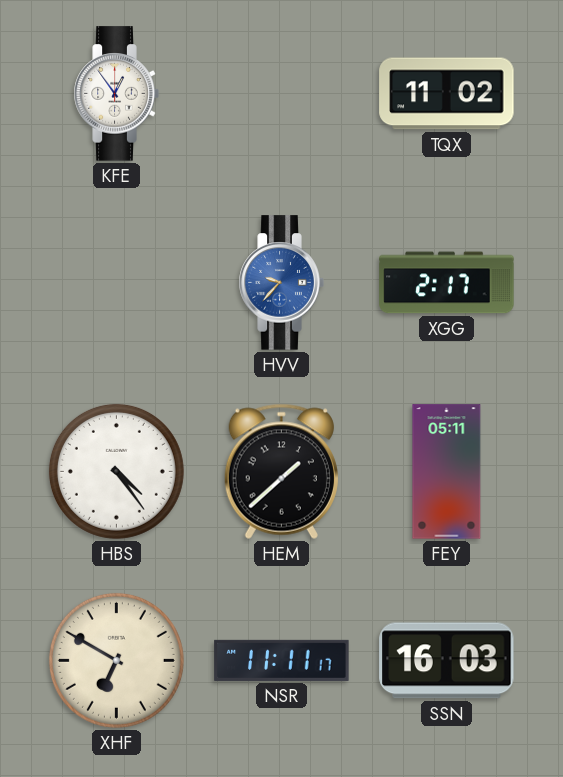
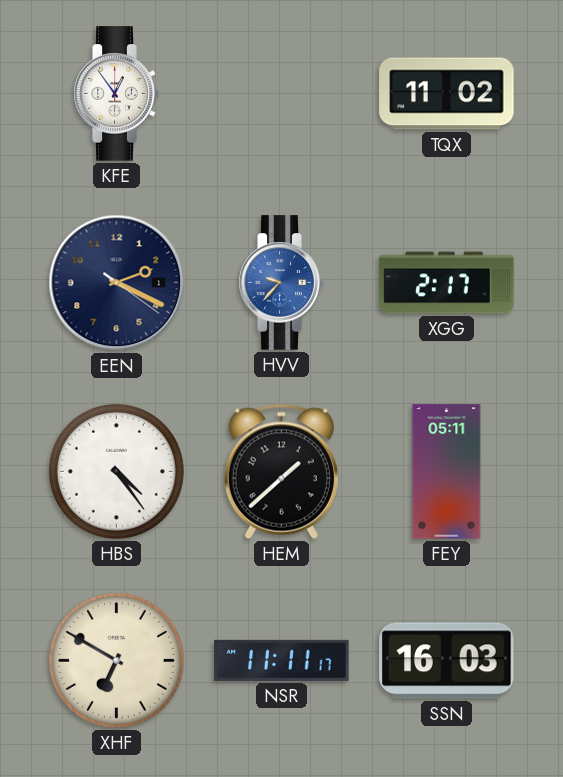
EEN: none -> 2:19
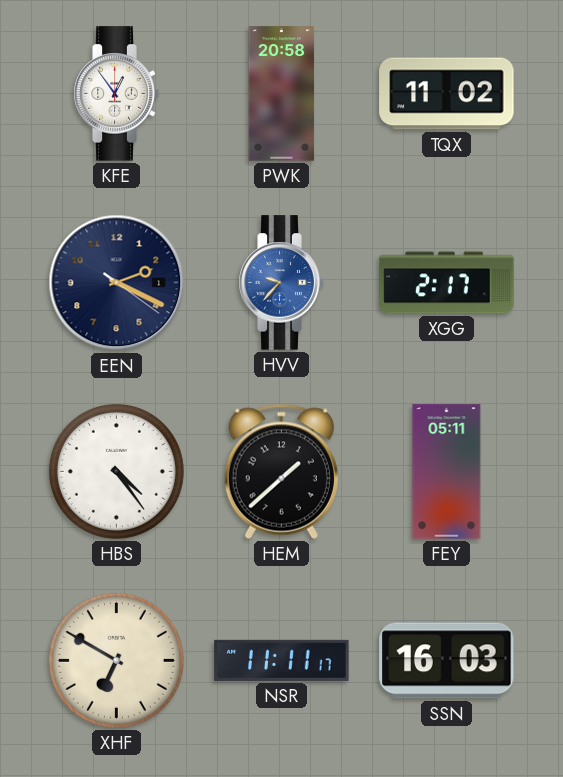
PWK: none -> 20:58
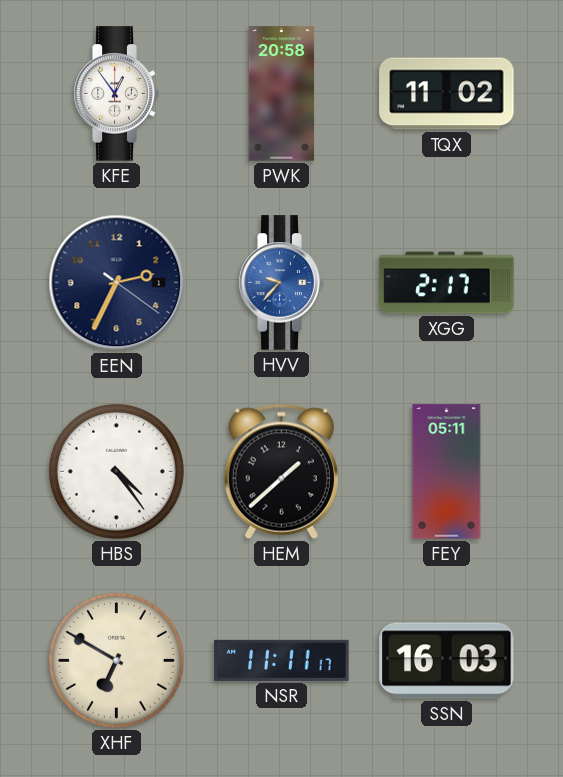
EEN: 2:19 -> 2:34
